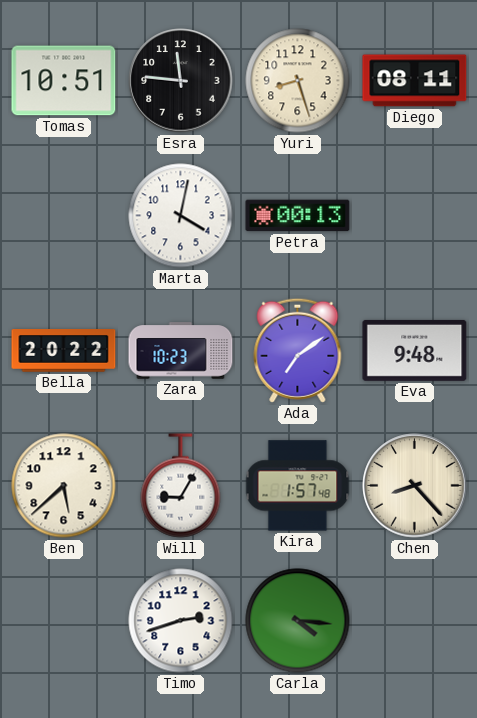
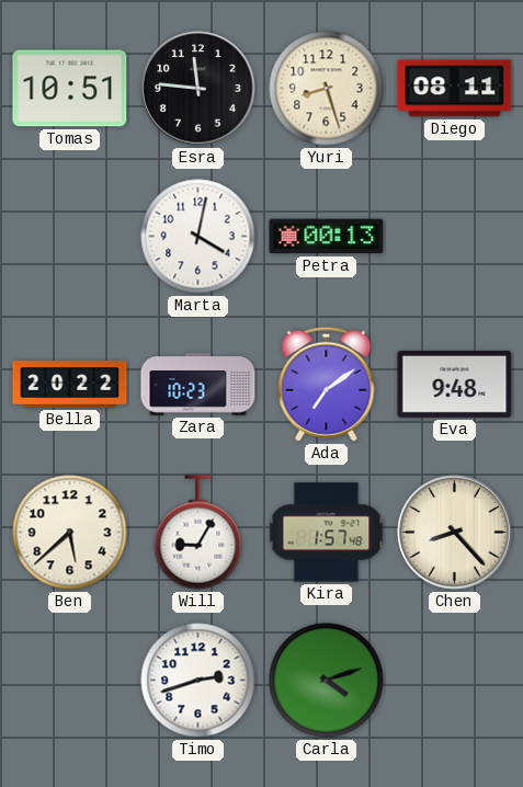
Carla: 4:16 -> 4:12
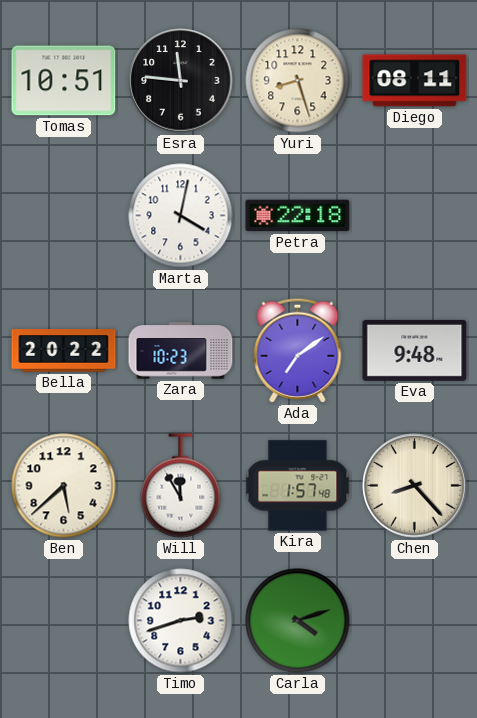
Petra: 00:13 -> 22:18
Will: 9:05 -> 11:55
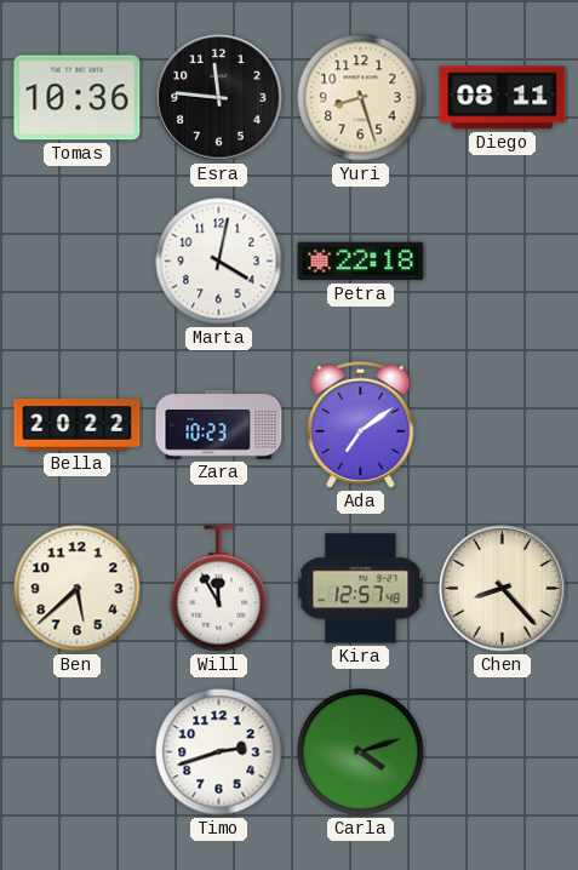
Tomas: 10:51 -> 10:36
Eva: 9:48 -> none
Kira: 1:57 -> 12:57
